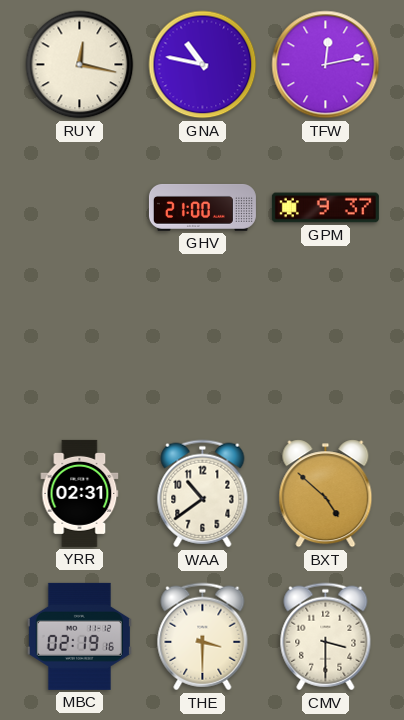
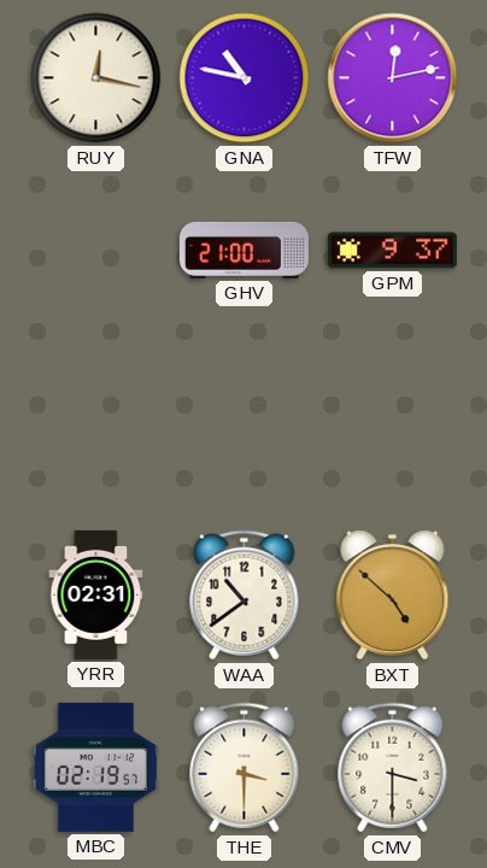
MBC: 02:19:16 -> 02:19:57
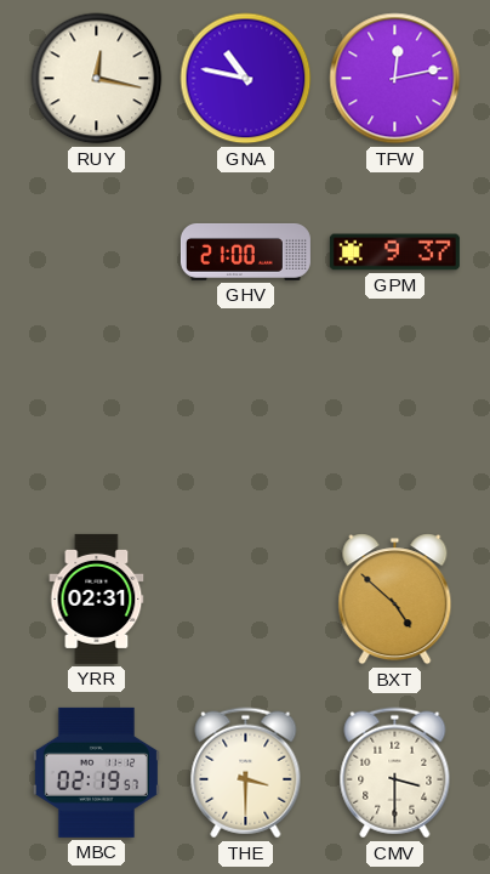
WAA: 10:39 -> none
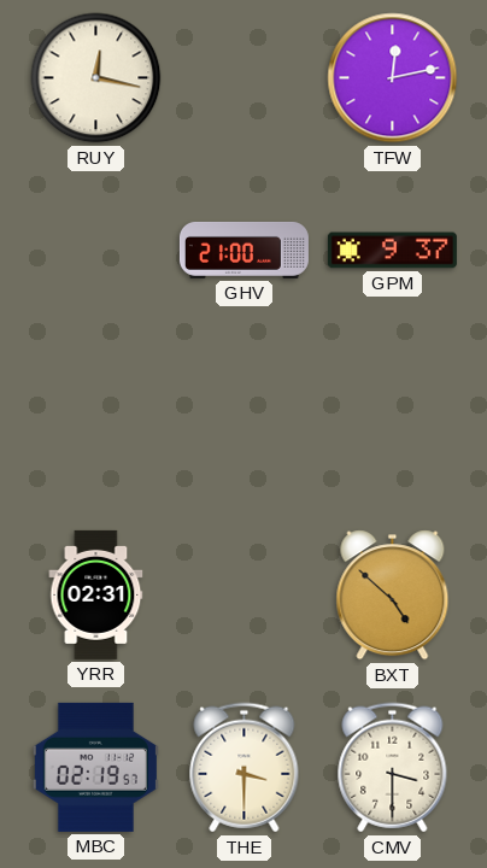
GNA: 10:47 -> none
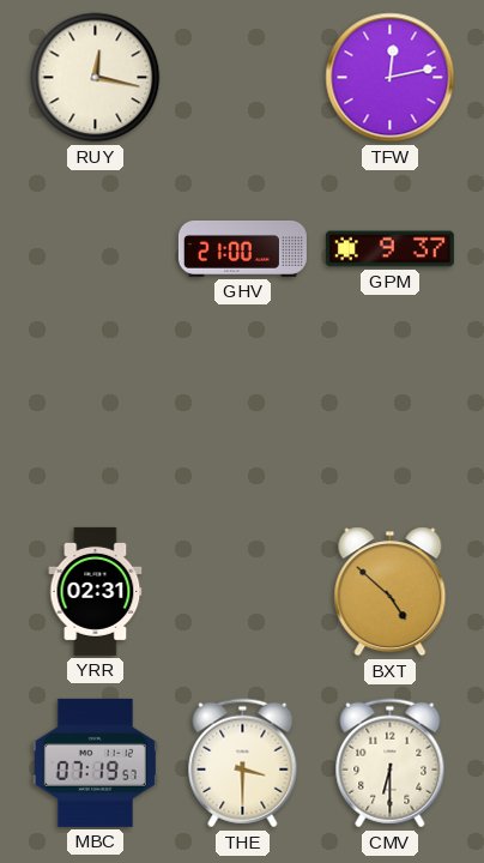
MBC: 02:19 -> 07:19
CMV: 3:30 -> 6:30
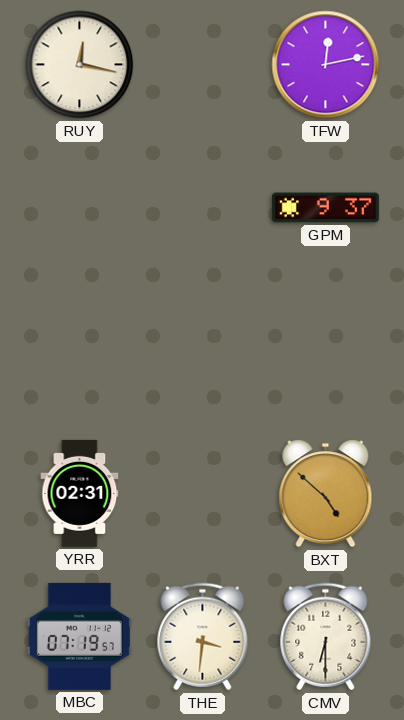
GHV: 21:00 -> none
THE: 3:30 -> 3:31
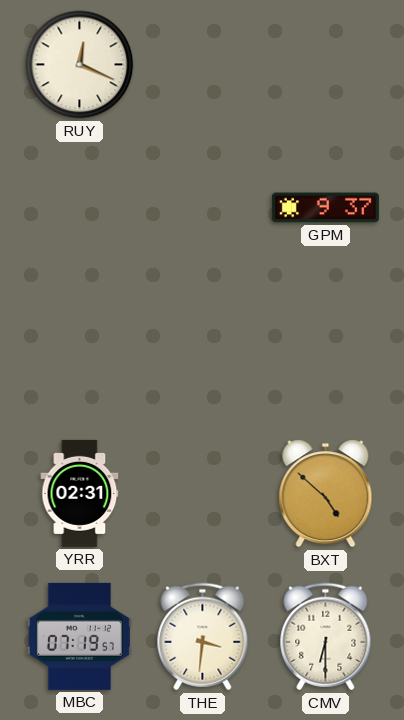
RUY: 12:17 -> 12:19
TFW: 12:13 -> none
